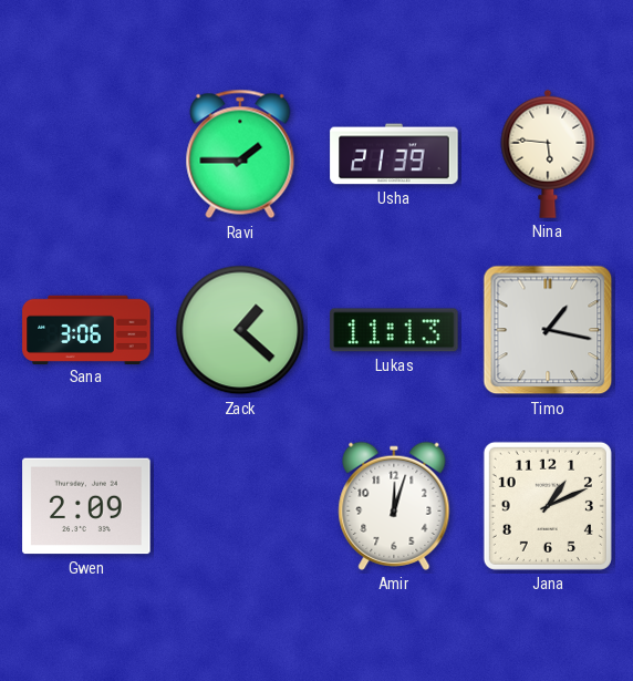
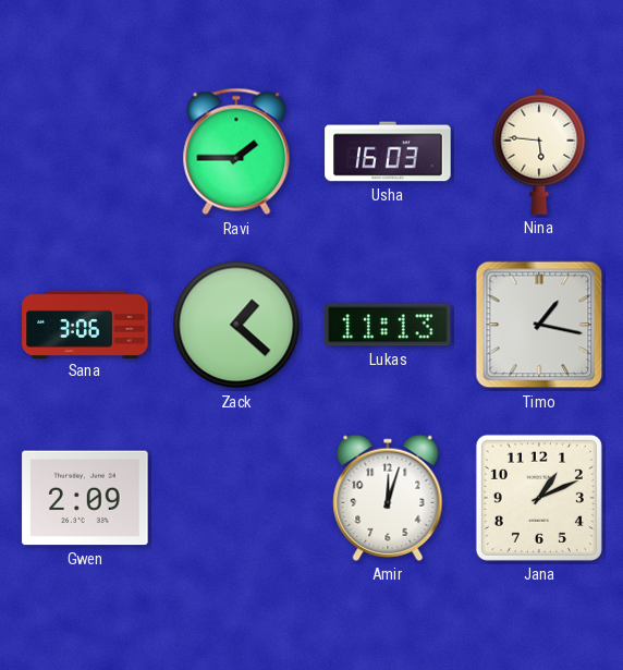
Usha: 21:39 -> 16:03
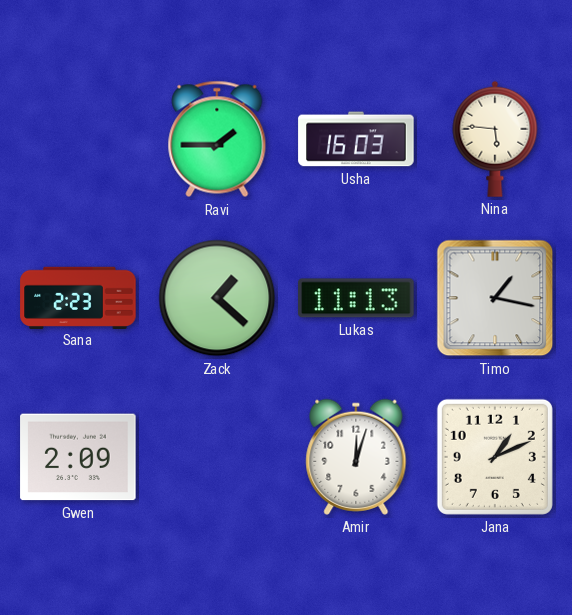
Sana: 3:06 -> 2:23
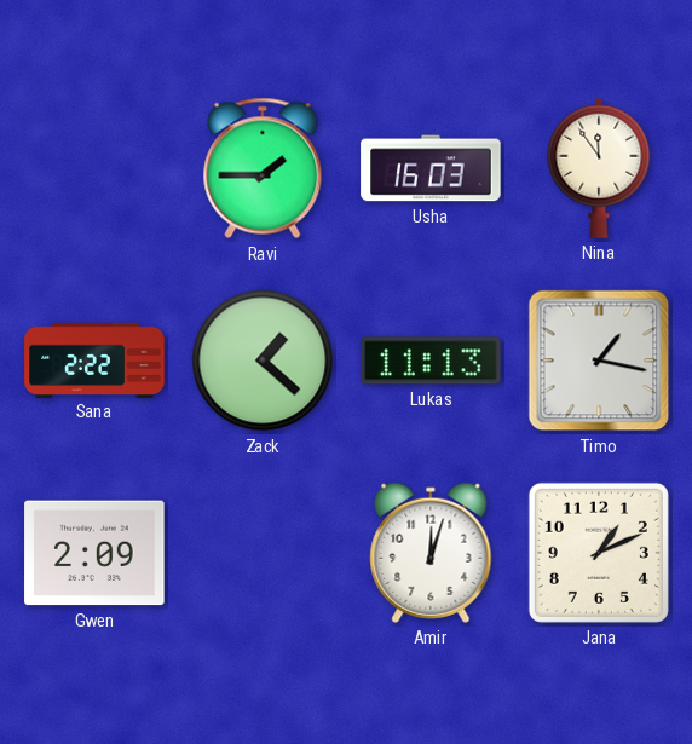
Nina: 5:46 -> 11:54
Sana: 2:23 -> 2:22
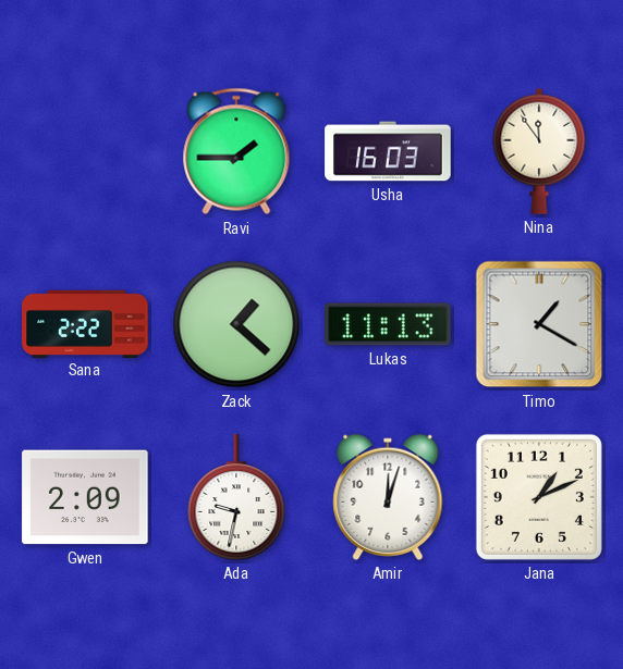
Timo: 1:17 -> 1:20
Ada: none -> 9:32
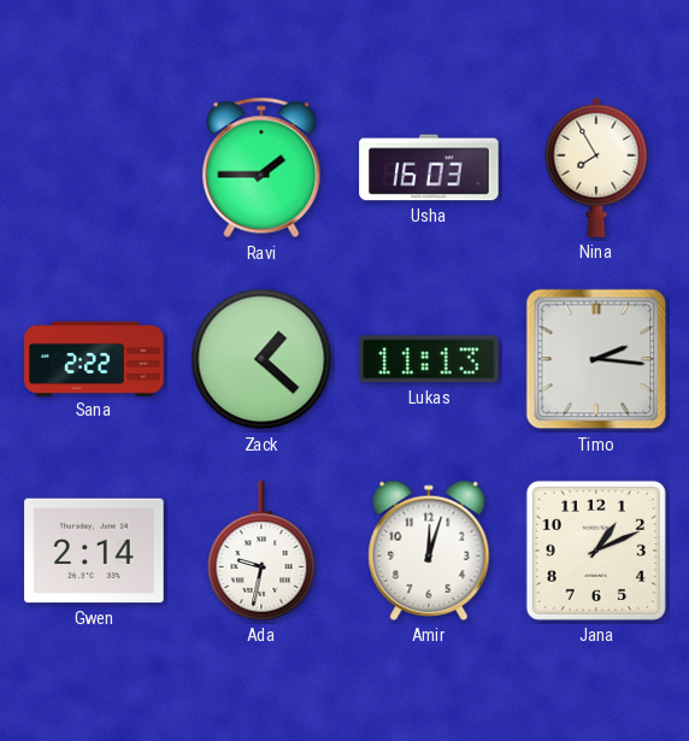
Nina: 11:54 -> 7:55
Timo: 1:20 -> 2:16
Gwen: 2:09 -> 2:14
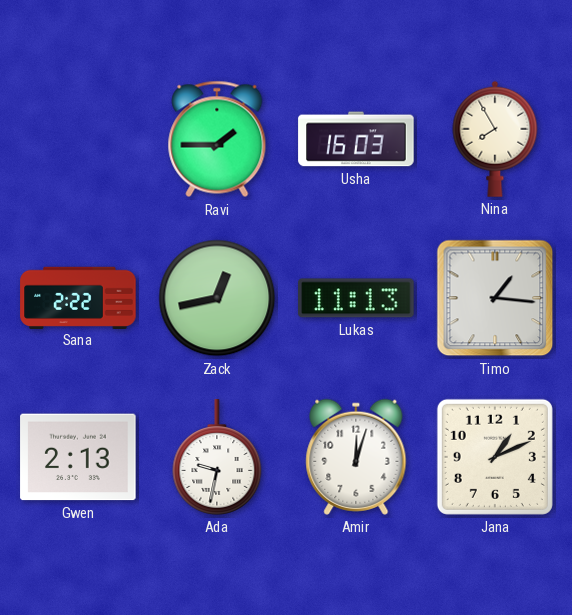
Zack: 1:22 -> 12:43
Timo: 2:16 -> 1:16
Gwen: 2:14 -> 2:13
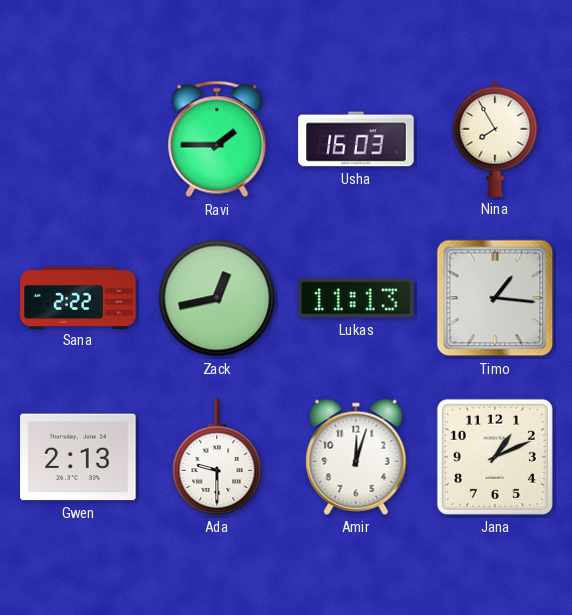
Ada: 9:32 -> 9:30
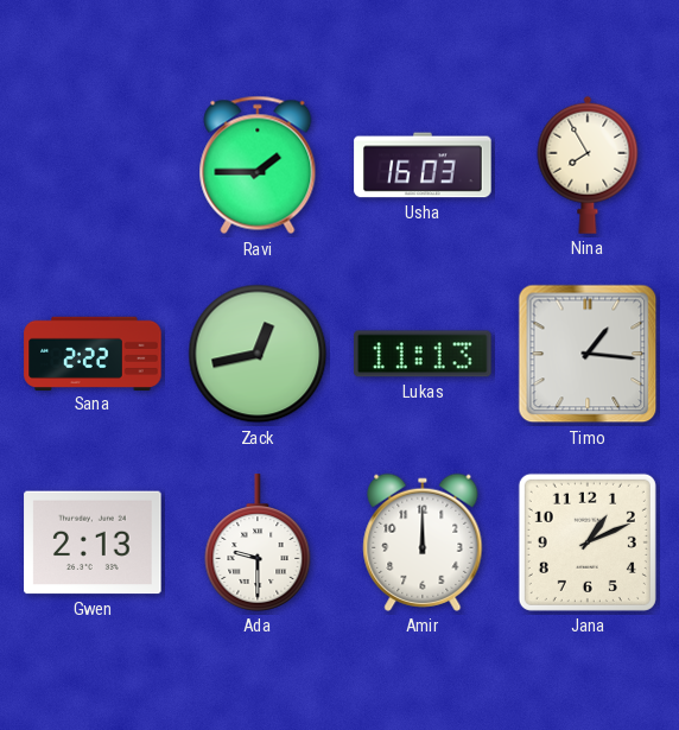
Amir: 12:03 -> 12:00
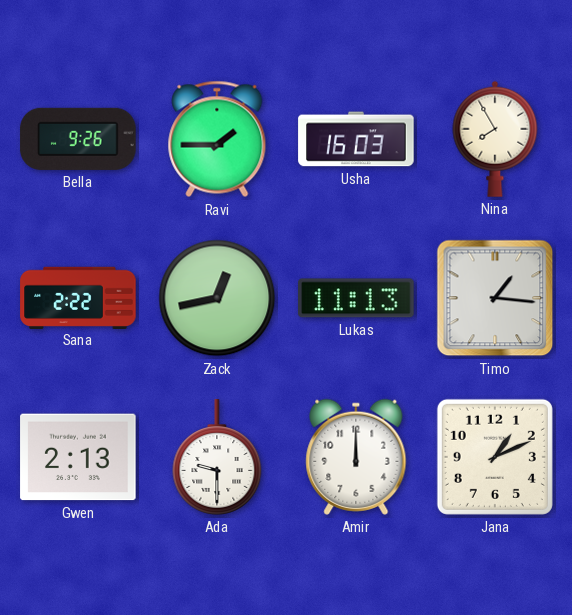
Bella: none -> 9:26
